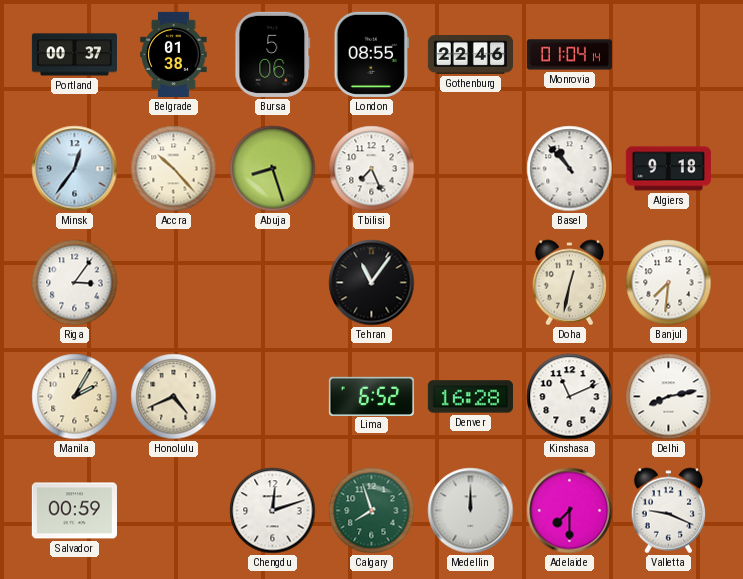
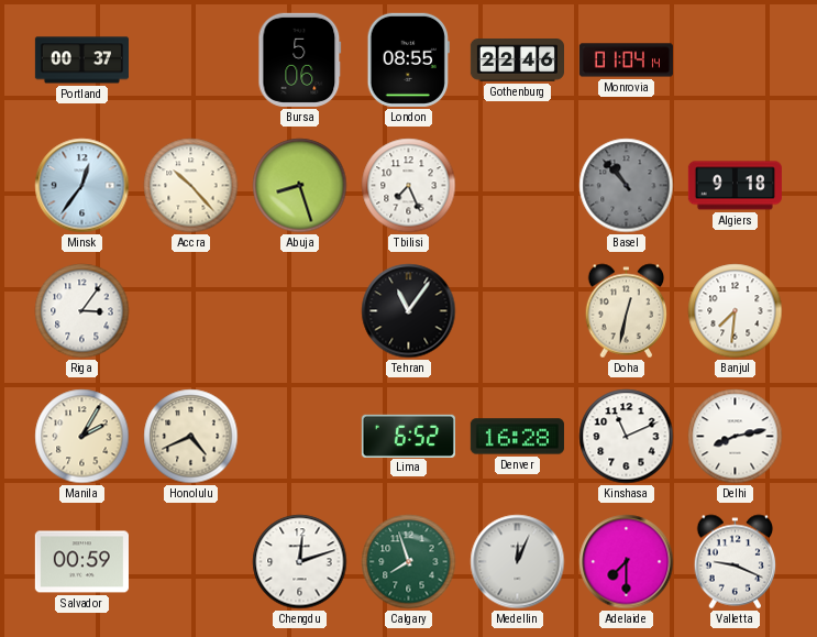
Belgrade: 01:38 -> none
Basel dial: white -> grey
Medellin: 12:00 -> 12:04
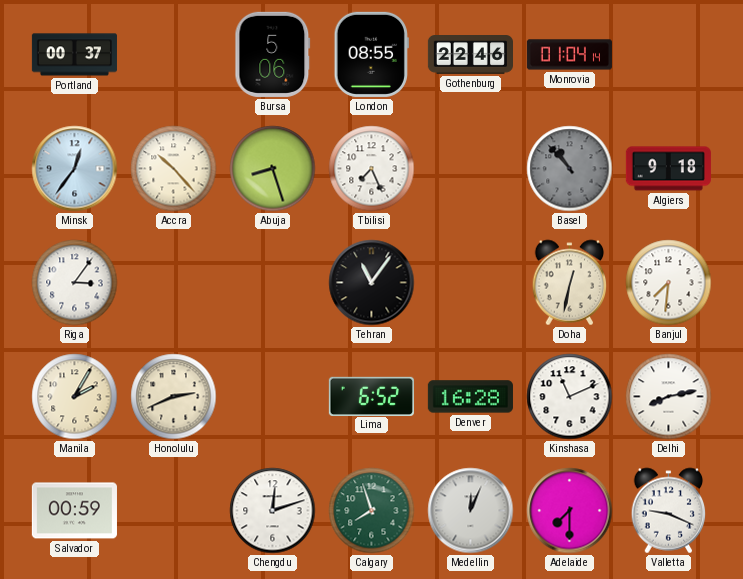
Honolulu: 4:41 -> 2:41
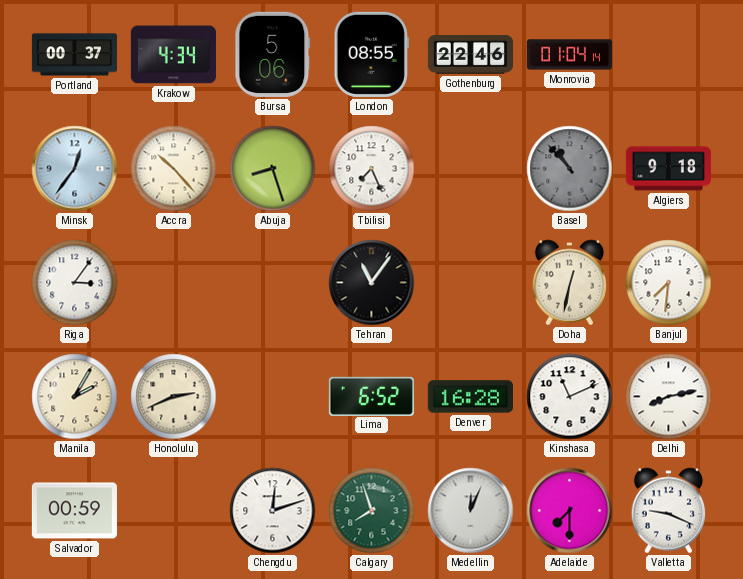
Krakow: none -> 4:34
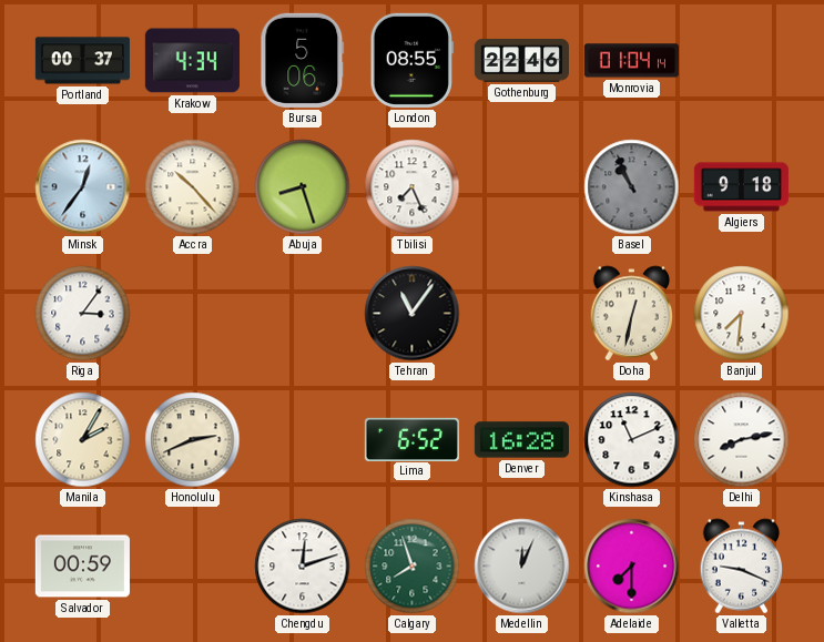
Basel: 10:53 -> 10:56
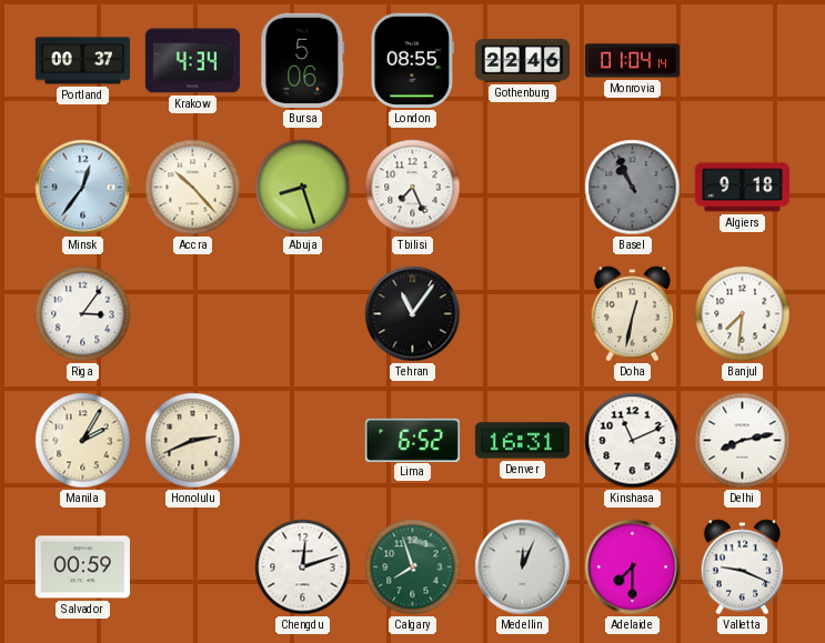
Denver: 16:28 -> 16:31
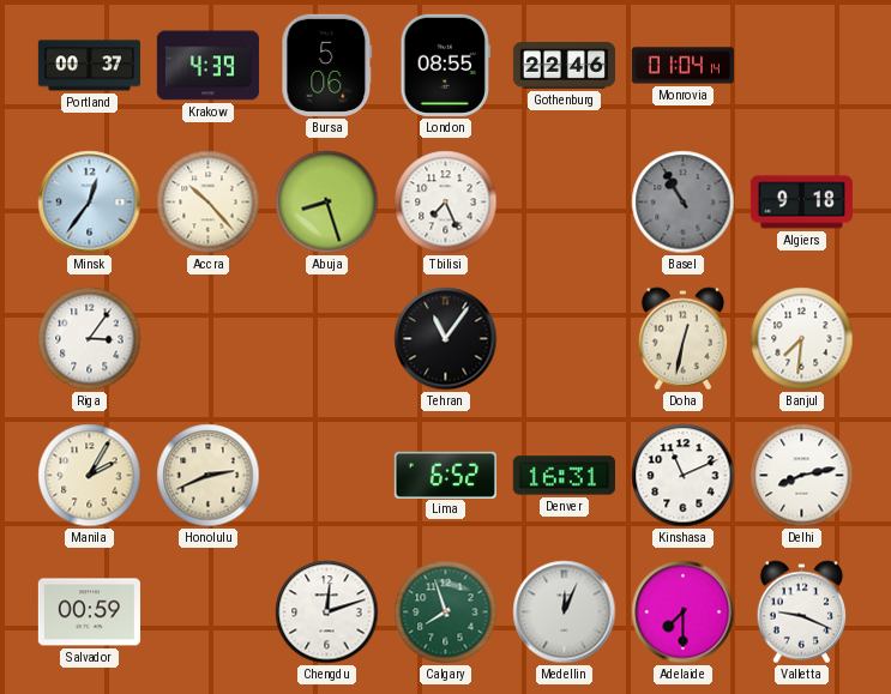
Krakow: 4:34 -> 4:39
Basel: 10:56 -> 10:55
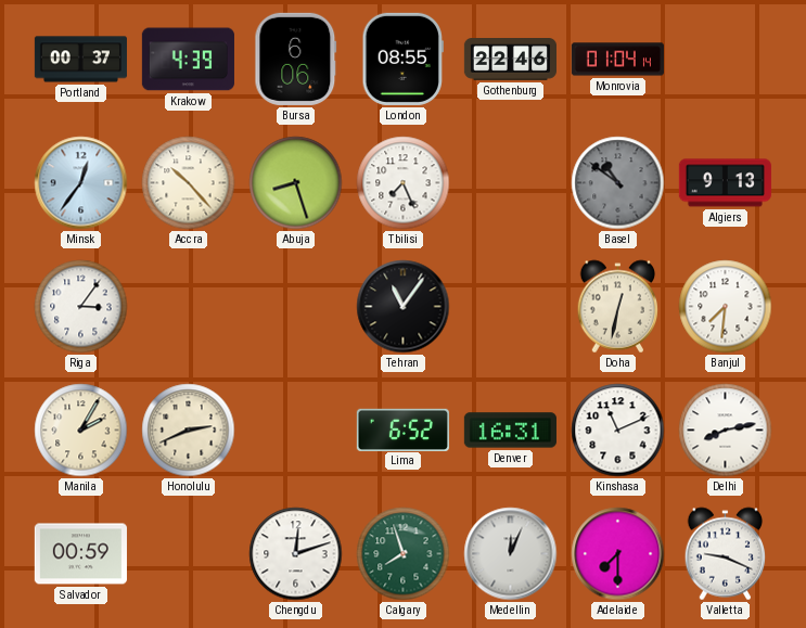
Bursa: 5:06 -> 6:06
Basel: 10:55 -> 10:51
Algiers: 9:18 -> 9:13
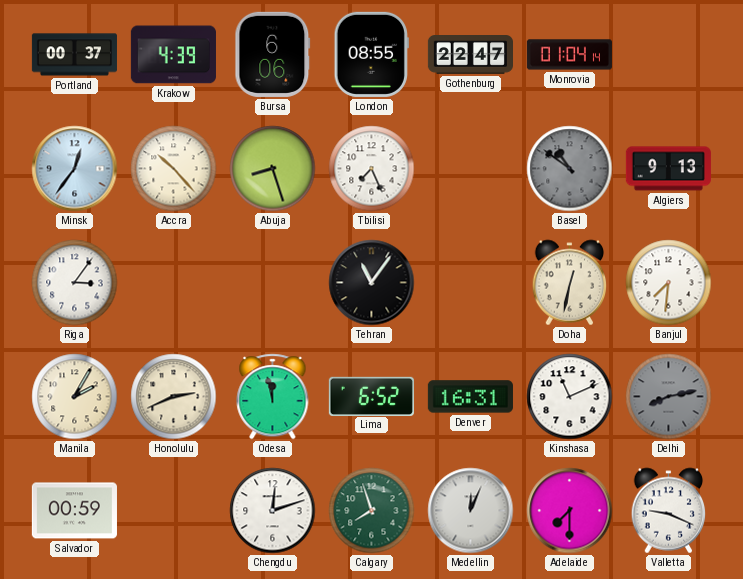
Gothenburg: 22:46 -> 22:47
Odesa: none -> 11:58
Delhi dial: white -> grey
